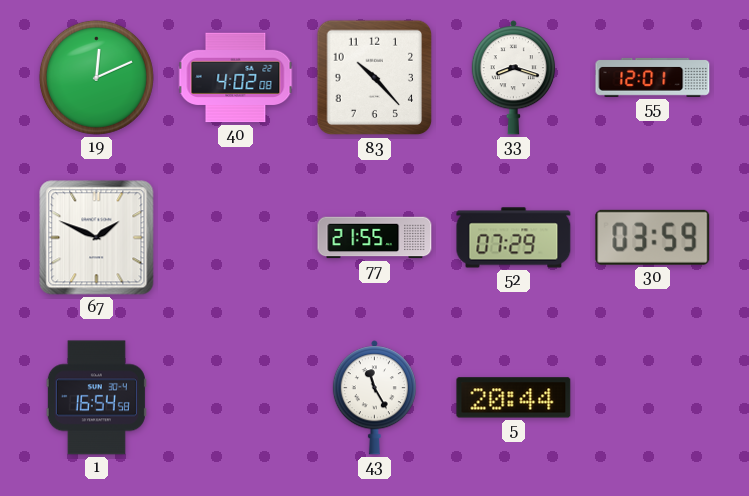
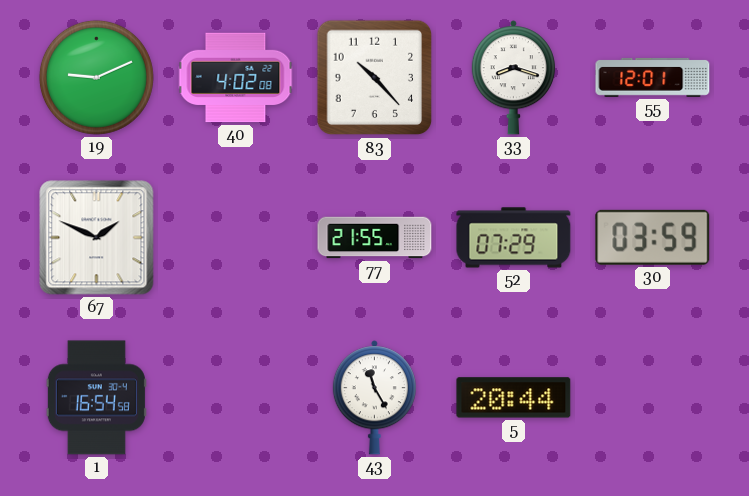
19: 12:11 -> 9:11
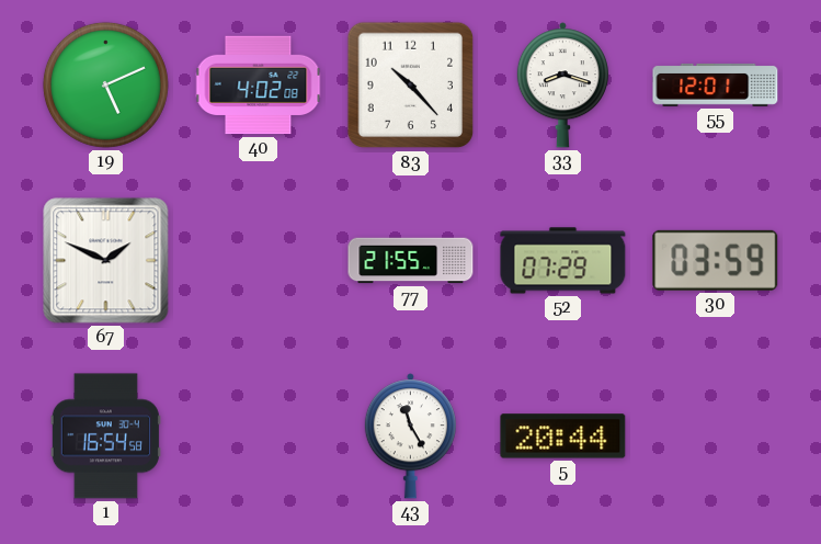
19: 9:11 -> 5:11
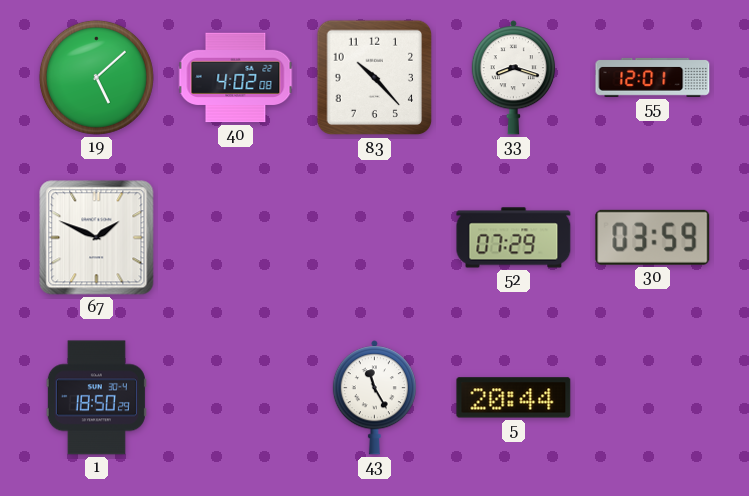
19: 5:11 -> 5:08
77: 21:55 -> none
1: 16:54 -> 18:50
